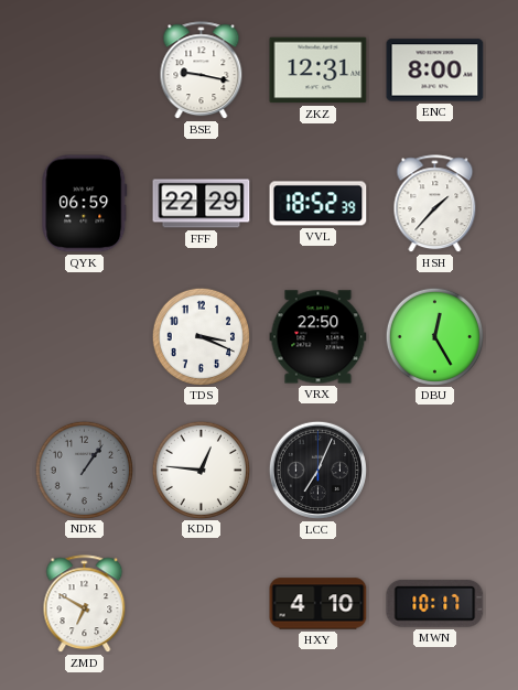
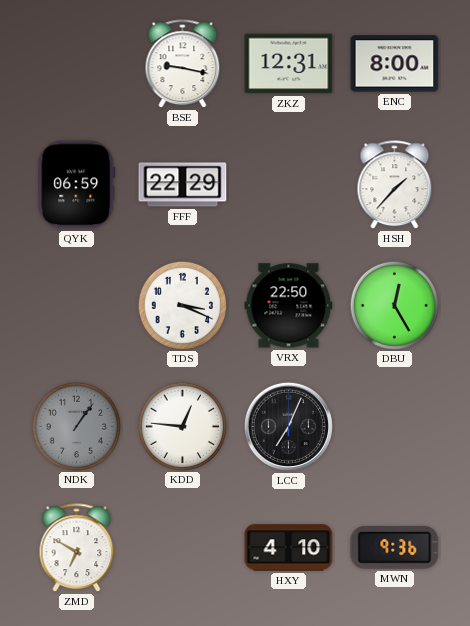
VVL: 18:52 -> none
MWN: 10:17 -> 9:36
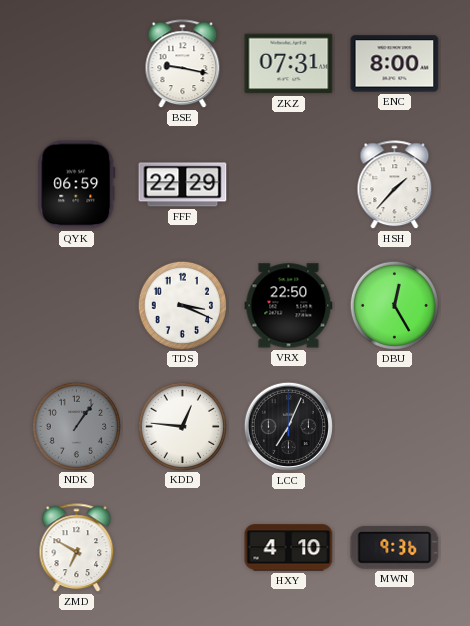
ZKZ: 12:31 -> 07:31
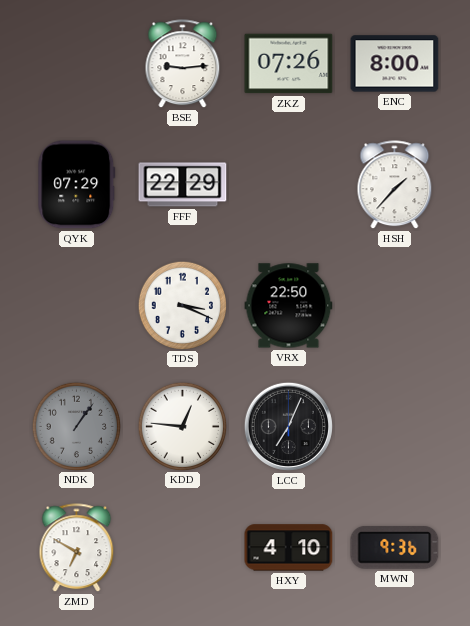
BSE: 9:17 -> 9:14
ZKZ: 07:31 -> 07:26
QYK: 06:59 -> 07:29
DBU: 12:25 -> none
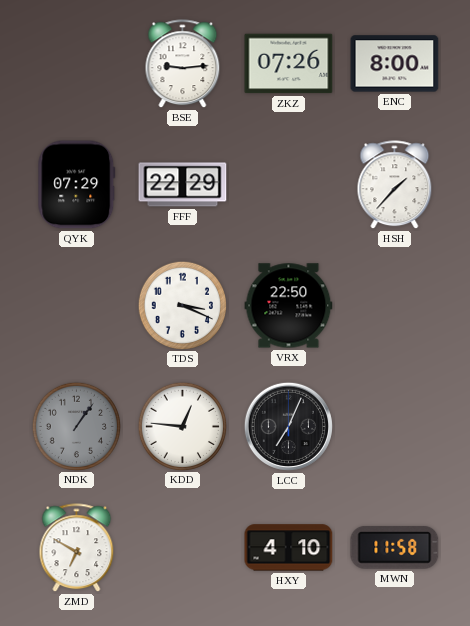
MWN: 9:36 -> 11:58
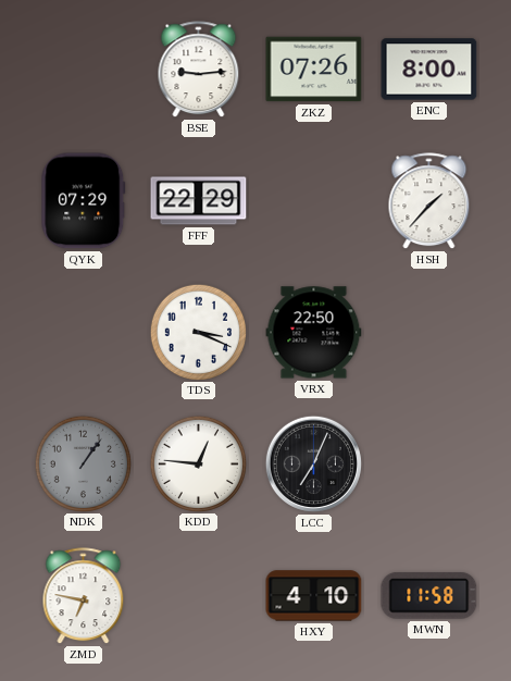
ZMD: 6:50 -> 6:47
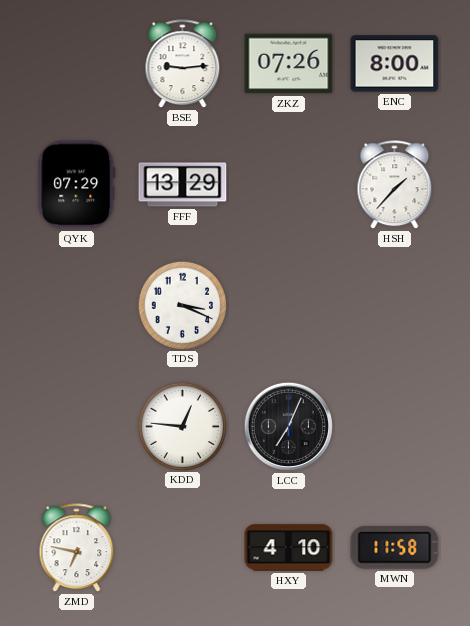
FFF: 22:29 -> 13:29
VRX: 22:50 -> none
NDK: 1:06 -> none
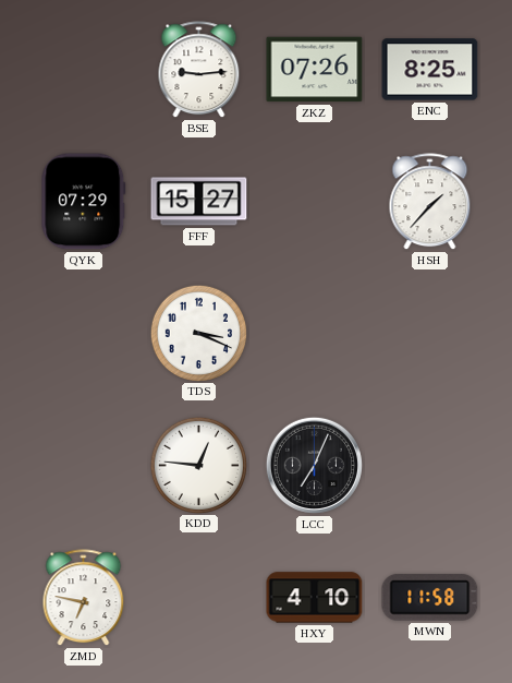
ENC: 8:00 -> 8:25
FFF: 13:29 -> 15:27
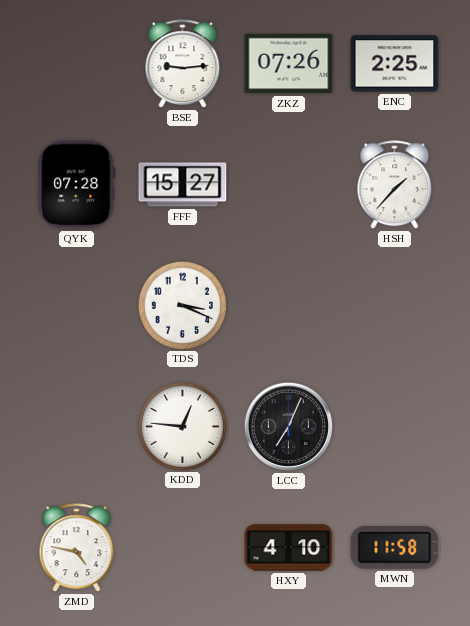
ENC: 8:25 -> 2:25
QYK: 07:29 -> 07:28
ZMD: 6:47 -> 4:47
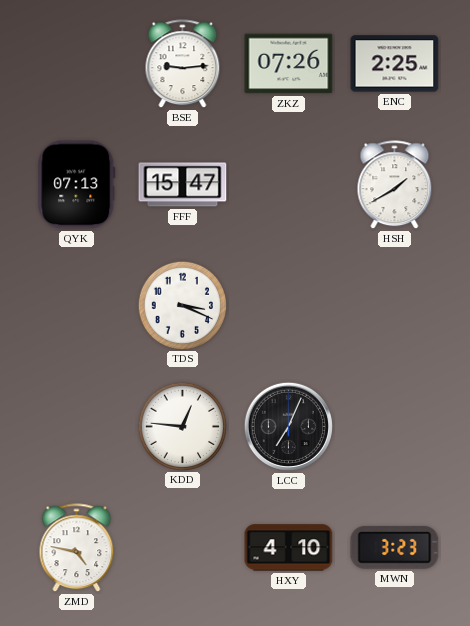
QYK: 07:28 -> 07:13
FFF: 15:27 -> 15:47
HSH: 1:37 -> 1:40
MWN: 11:58 -> 3:23
